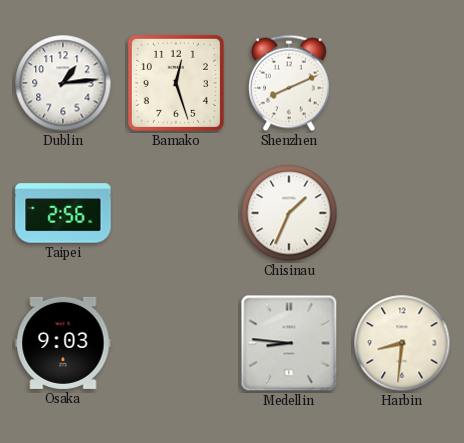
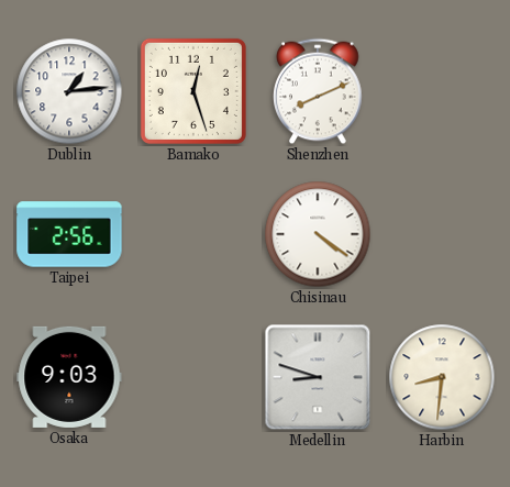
Chisinau: 1:34 -> 4:21
Medellin: 8:46 -> 8:48
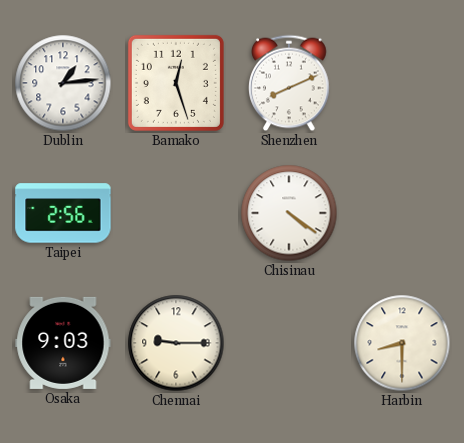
Chennai: none -> 9:15
Medellin: 8:48 -> none
Harbin: 8:31 -> 8:30
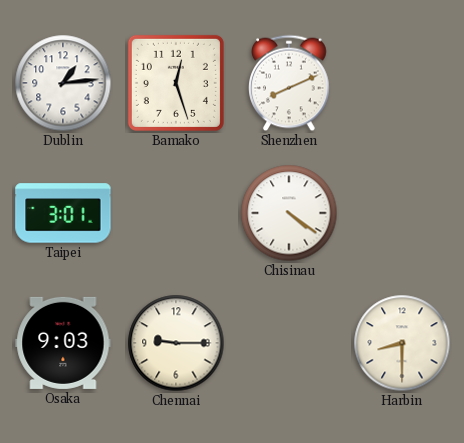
Taipei: 2:56 -> 3:01
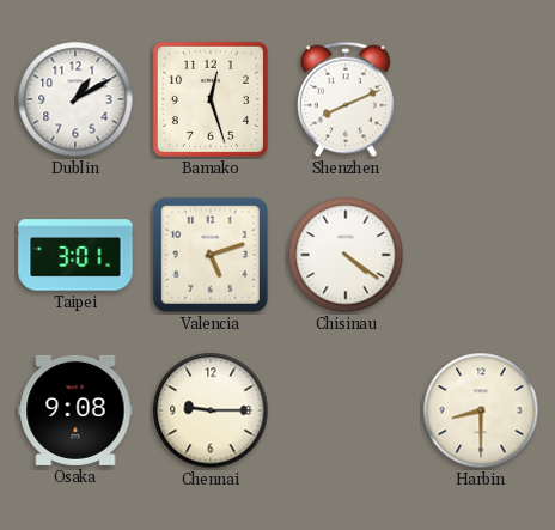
Dublin: 1:14 -> 1:10
Valencia: none -> 5:12
Osaka: 9:03 -> 9:08
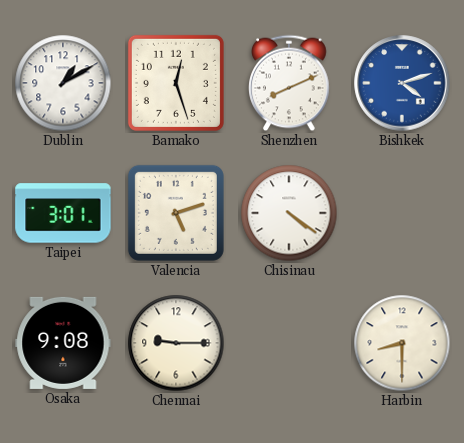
Bishkek: none -> 4:12
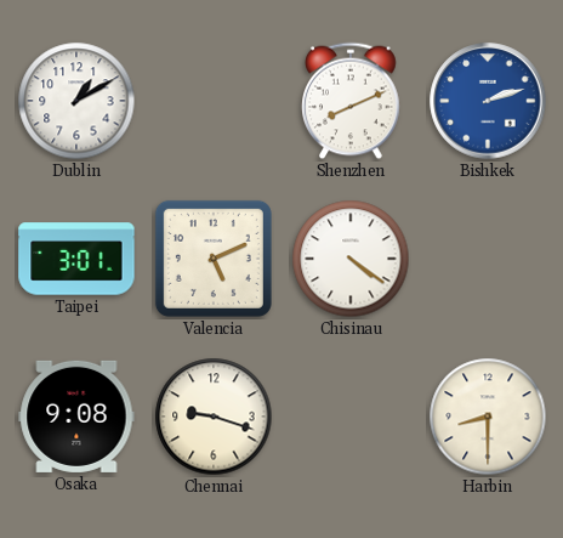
Bamako: 12:27 -> none
Bishkek: 4:12 -> 2:12
Valencia: 5:12 -> 5:11
Chennai: 9:15 -> 9:18
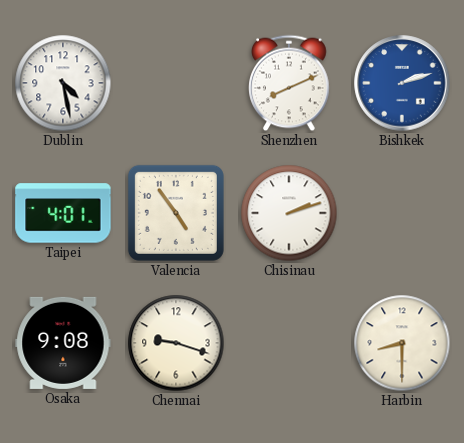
Dublin: 1:10 -> 4:28
Taipei: 3:01 -> 4:01
Valencia: 5:11 -> 4:54
Chisinau: 4:21 -> 2:12
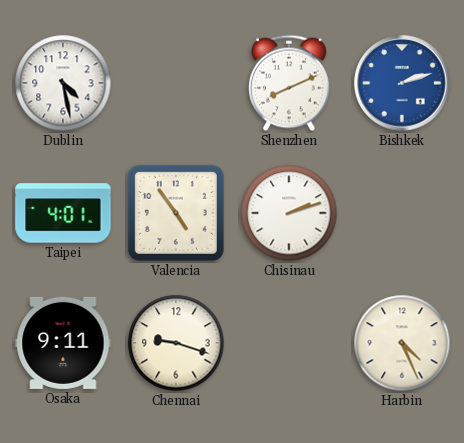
Osaka: 9:08 -> 9:11
Harbin: 8:30 -> 4:26
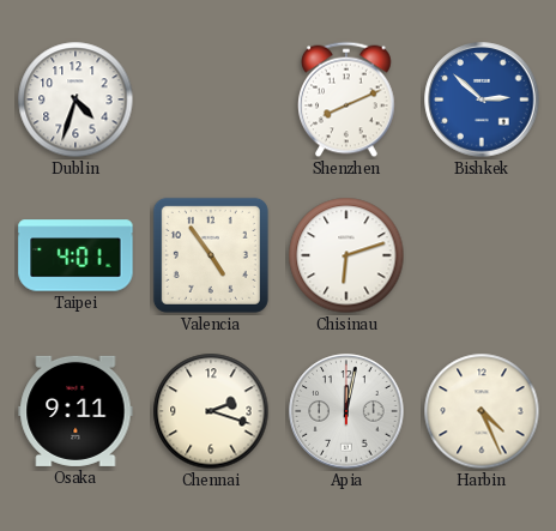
Dublin: 4:28 -> 4:33
Bishkek: 2:12 -> 2:52
Chisinau: 2:12 -> 6:12
Chennai: 9:18 -> 2:18
Apia: none -> 12:02
